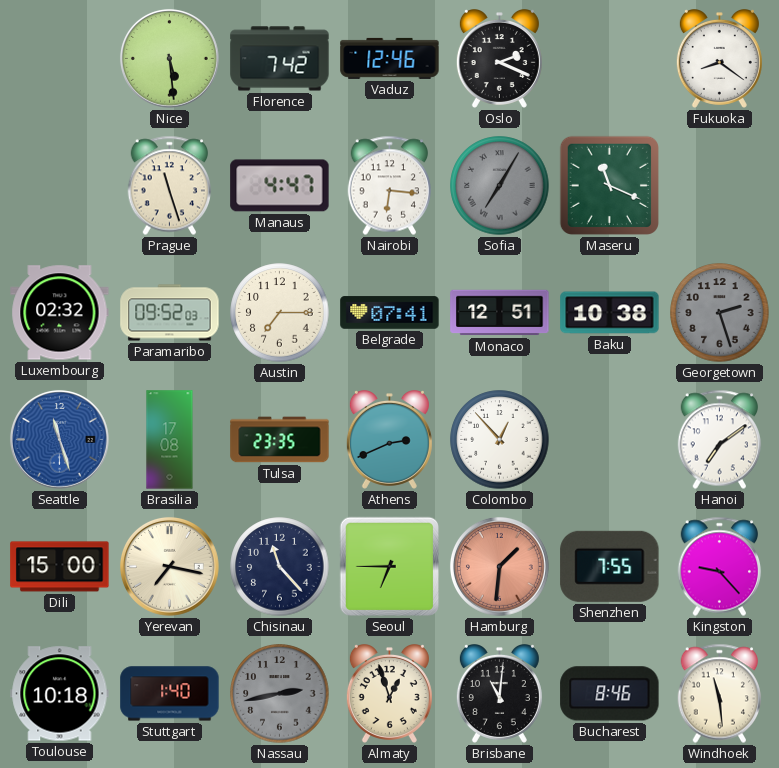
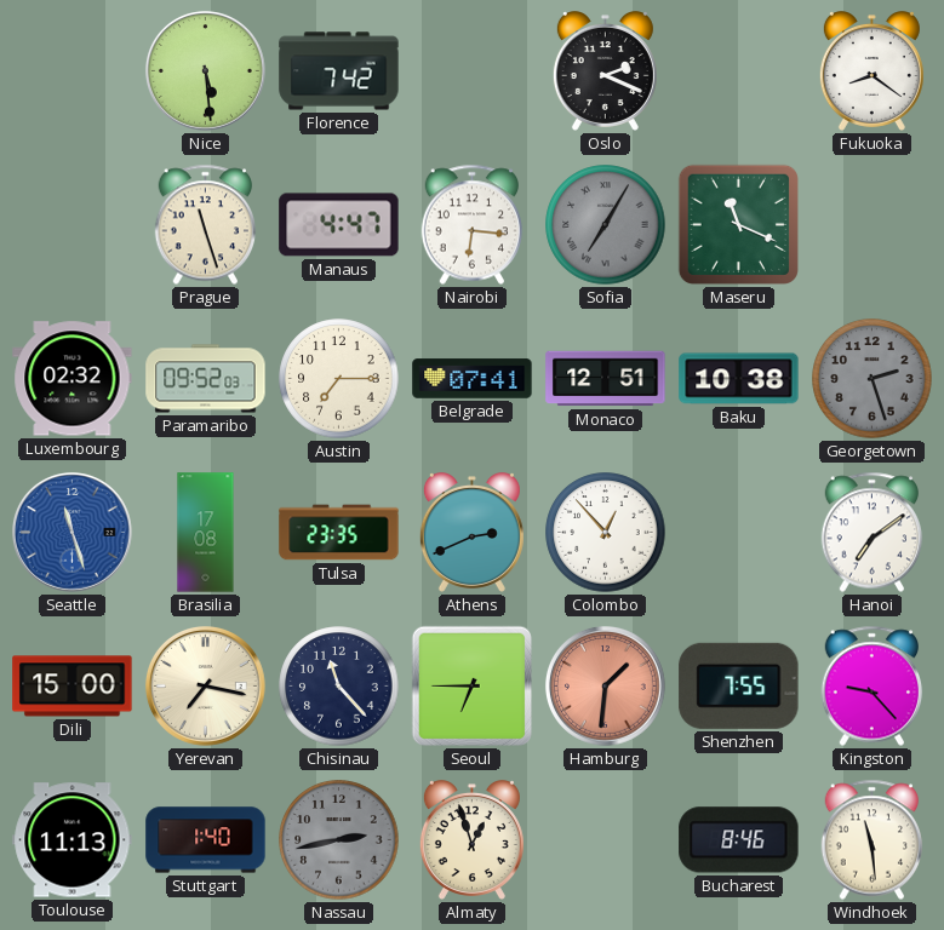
Vaduz: 12:46 -> none
Toulouse: 10:18 -> 11:13
Brisbane: 11:01 -> none
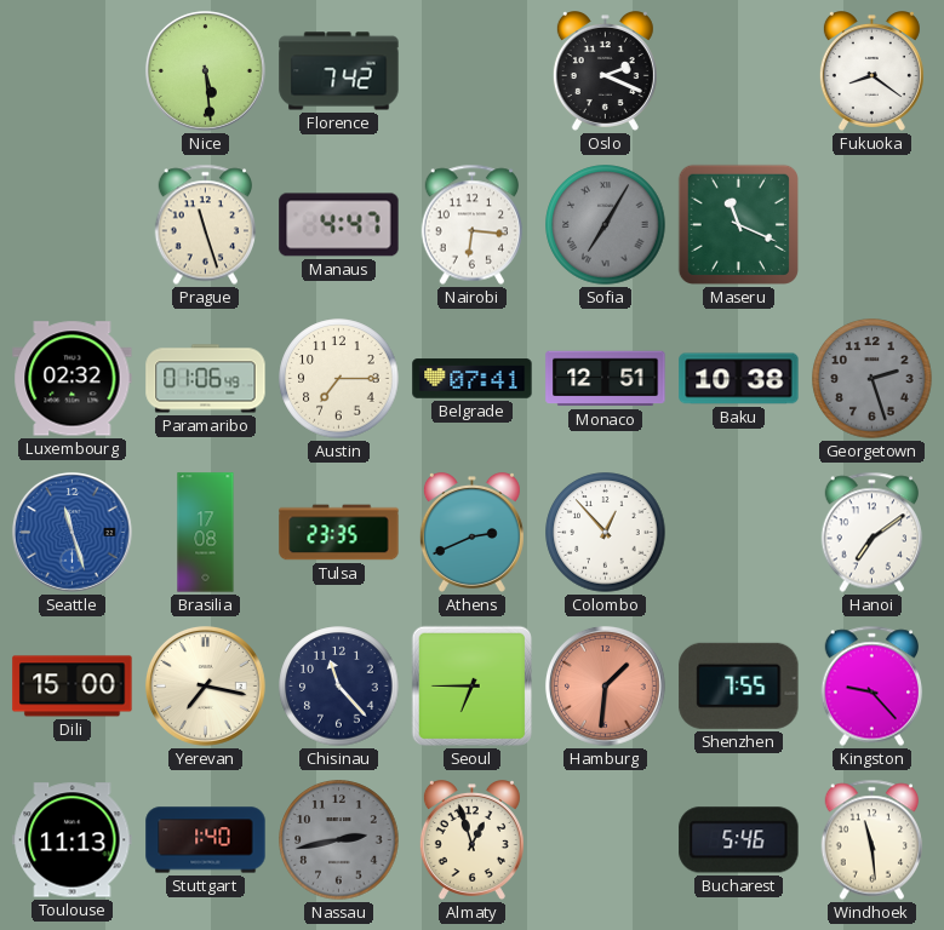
Paramaribo: 09:52 -> 01:06
Bucharest: 8:46 -> 5:46
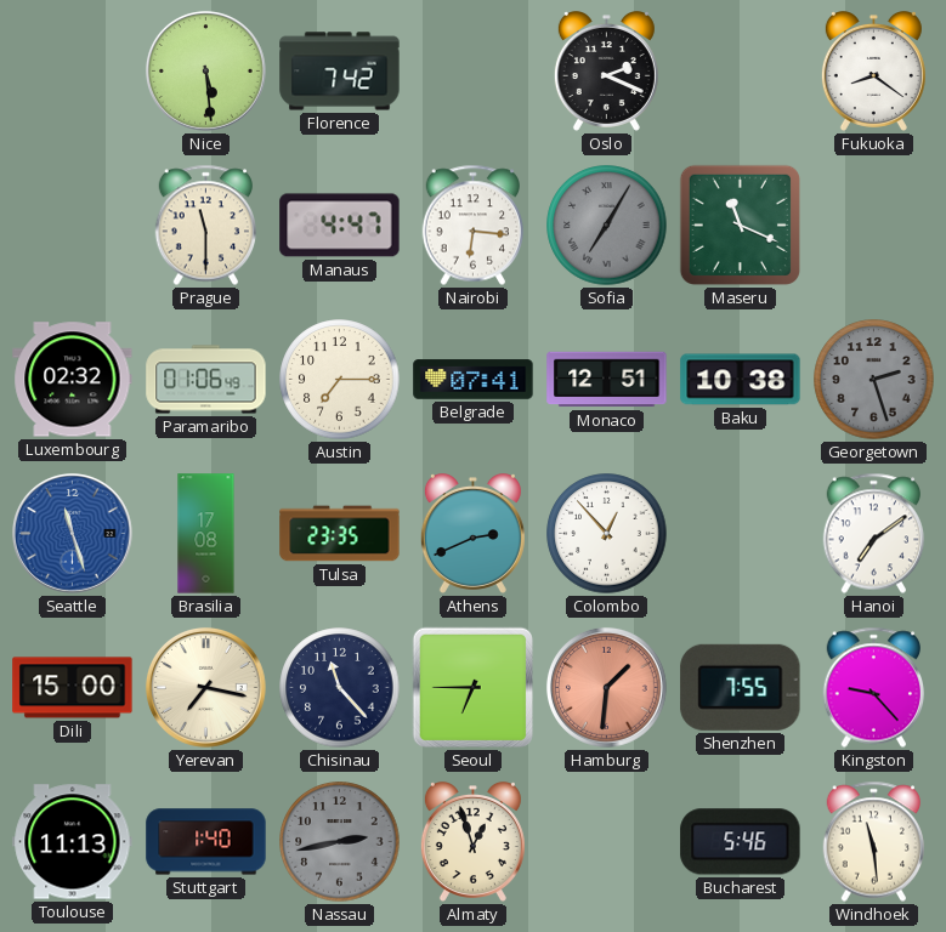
Prague: 11:27 -> 11:30
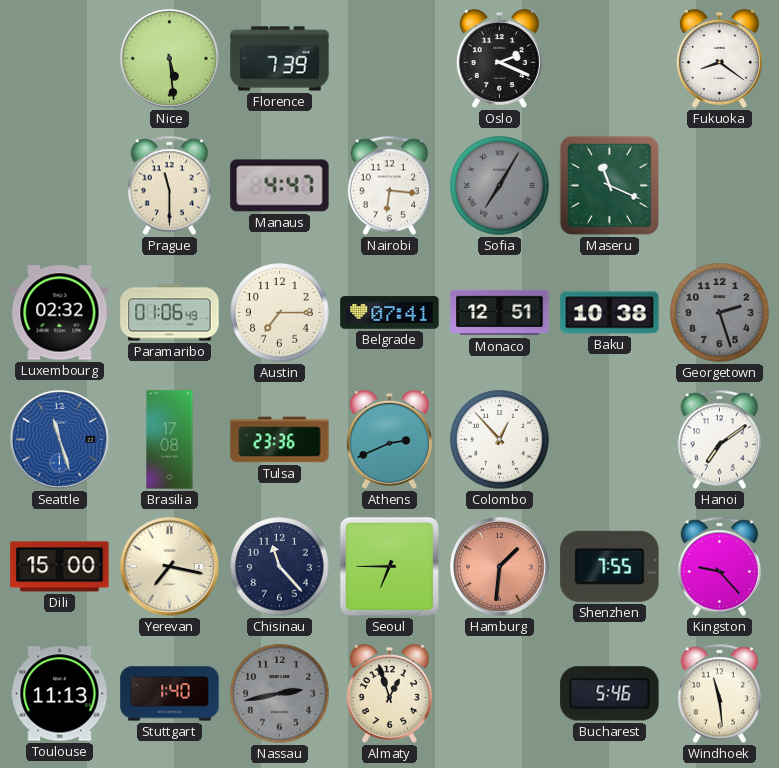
Florence: 7:42 -> 7:39
Tulsa: 23:35 -> 23:36
